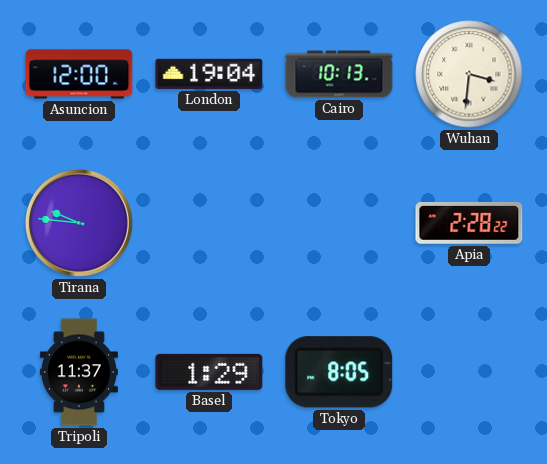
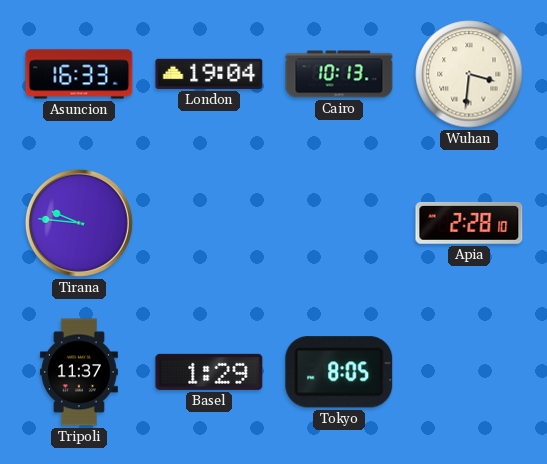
Asuncion: 12:00 -> 16:33
Apia: 2:28:22 -> 2:28:10
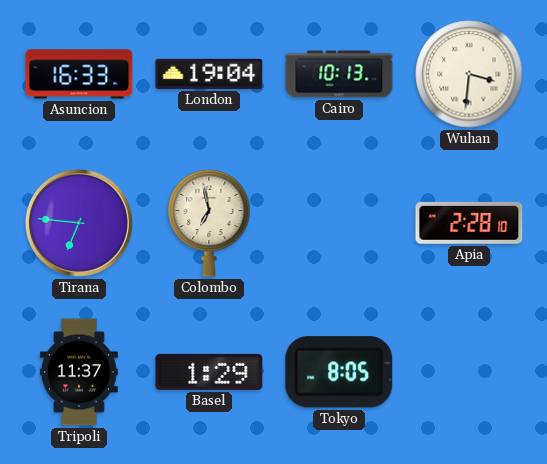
Tirana: 9:46 -> 6:46
Colombo: none -> 6:58
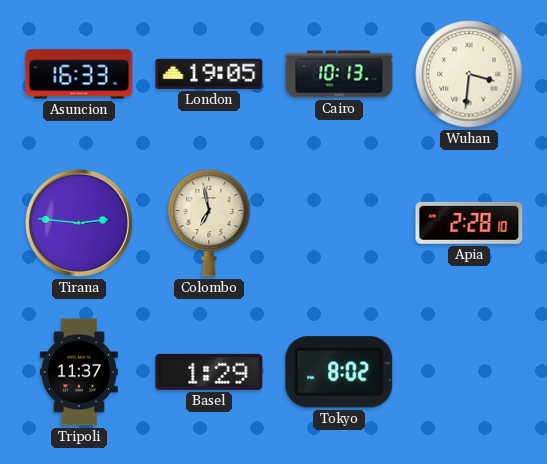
London: 19:04 -> 19:05
Tirana: 6:46 -> 2:46
Tokyo: 8:05 -> 8:02
